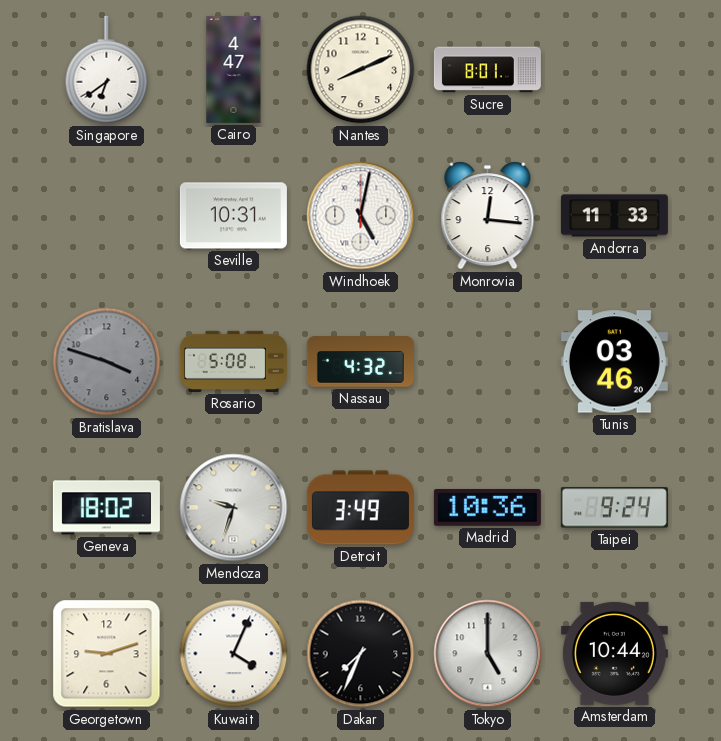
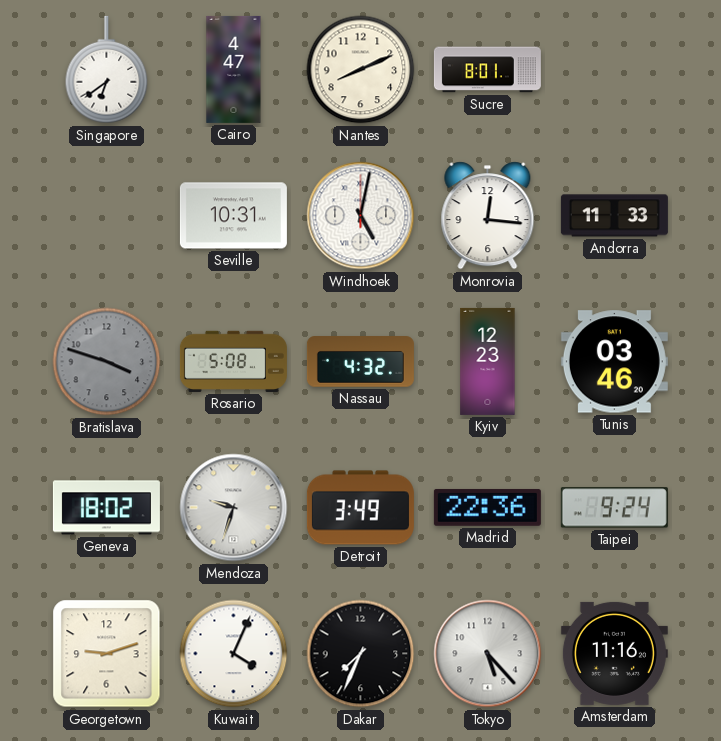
Kyiv: none -> 12:23
Madrid: 10:36 -> 22:36
Tokyo: 5:00 -> 5:23
Amsterdam: 10:44 -> 11:16
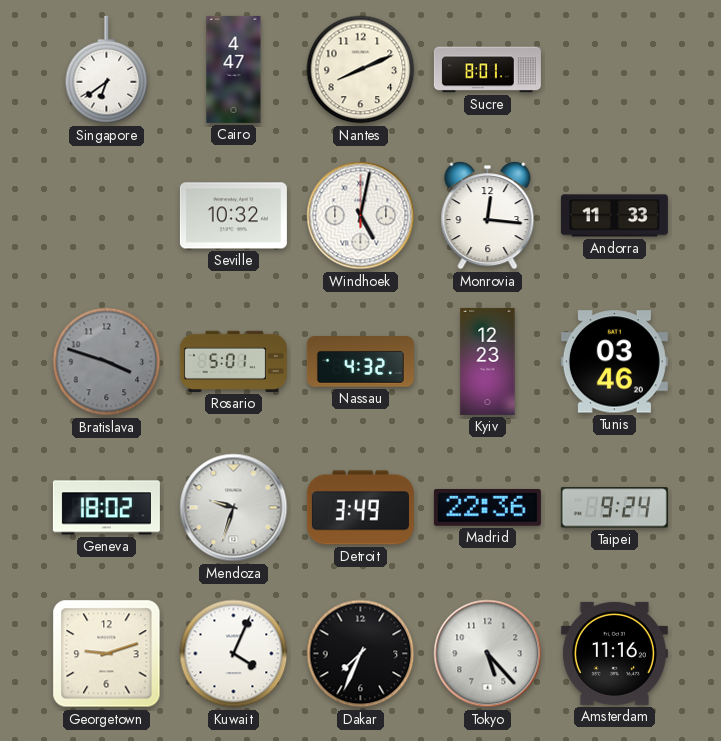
Seville: 10:31 -> 10:32
Rosario: 5:08 -> 5:01
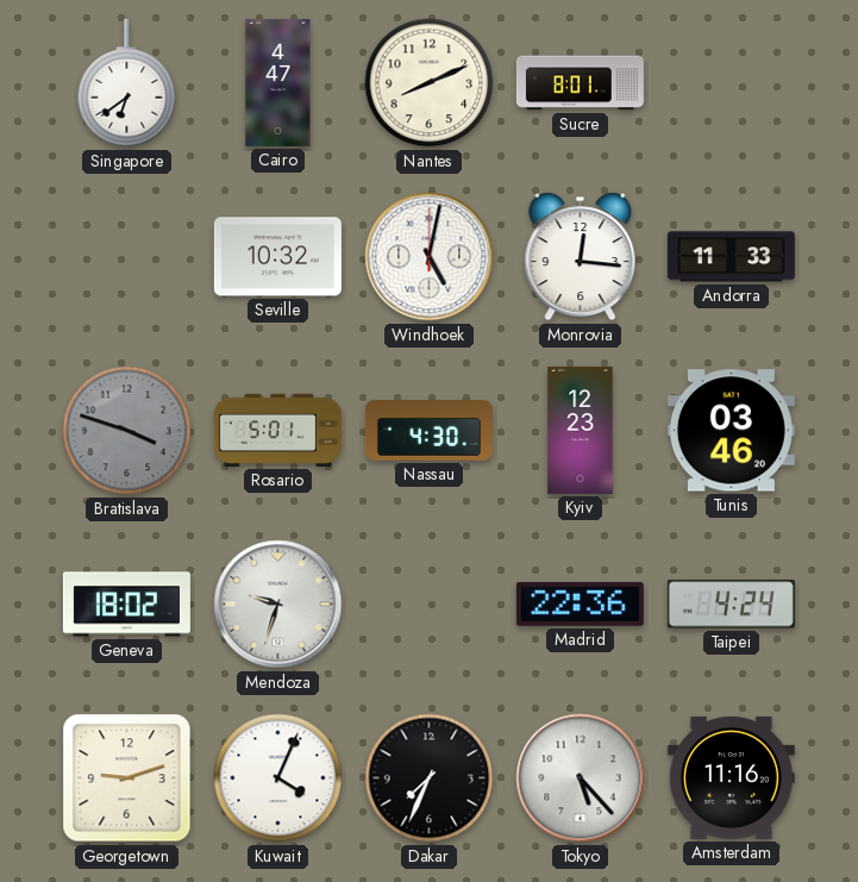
Nassau: 4:32 -> 4:30
Detroit: 3:49 -> none
Taipei: 9:24 -> 4:24
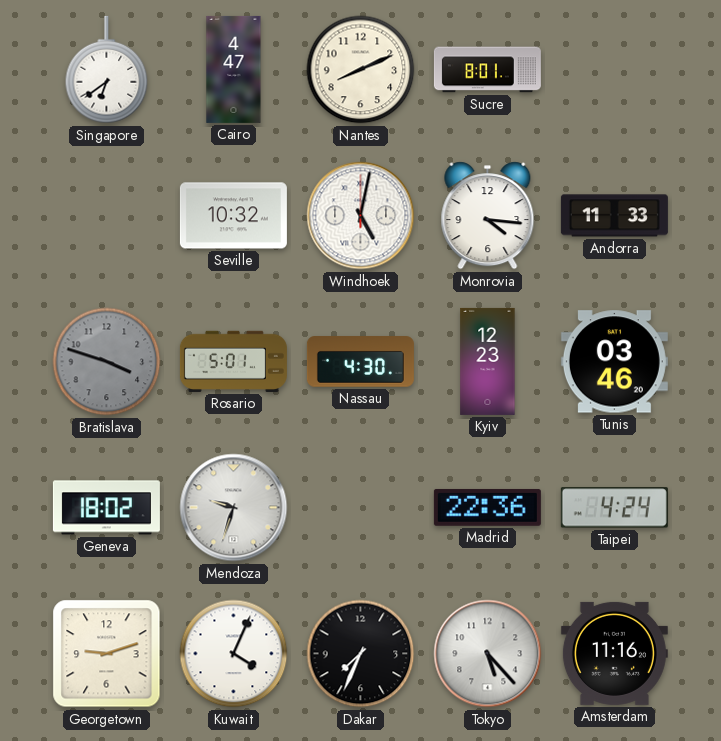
Monrovia: 12:16 -> 4:16
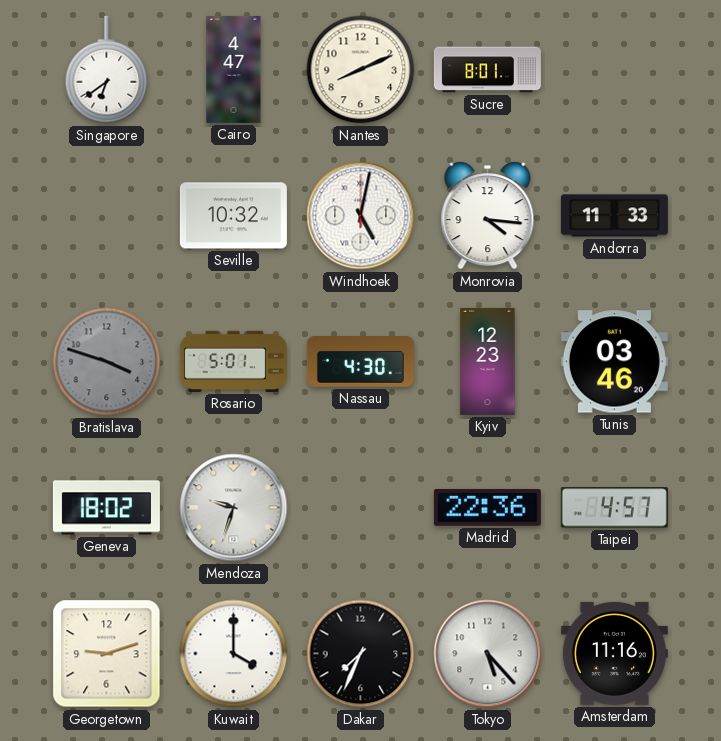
Taipei: 4:24 -> 4:57
Kuwait: 4:04 -> 4:00
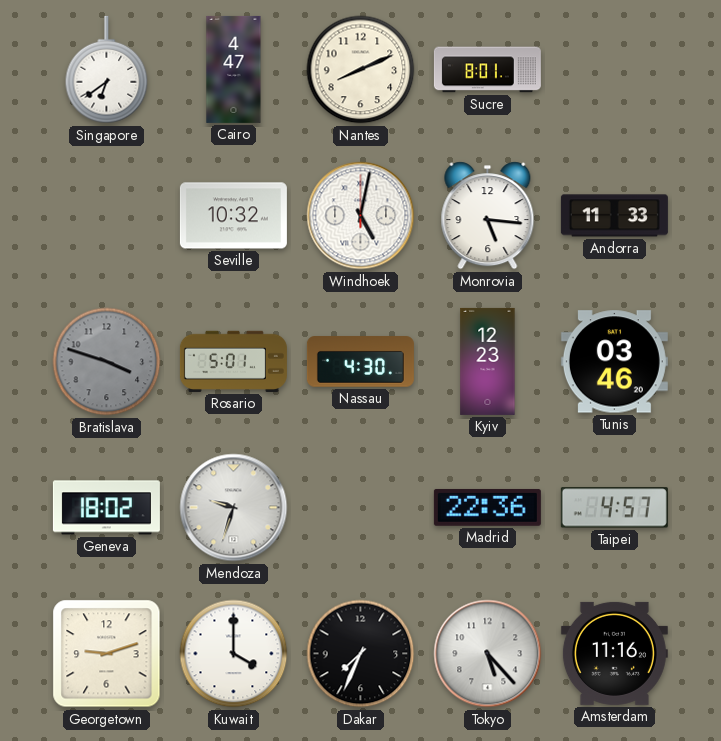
Monrovia: 4:16 -> 5:16
